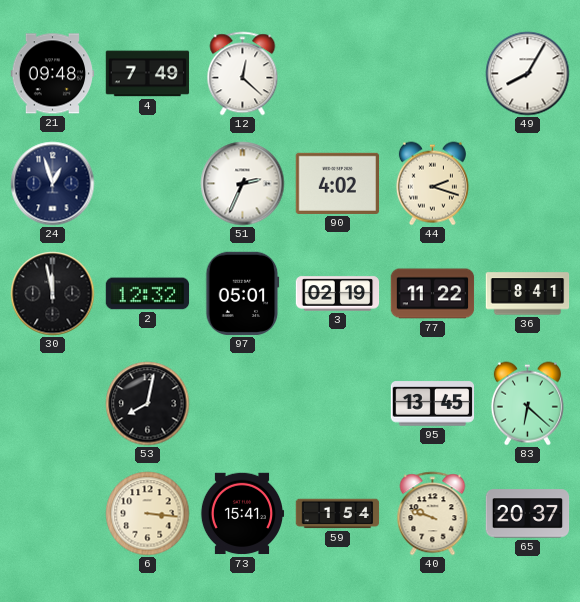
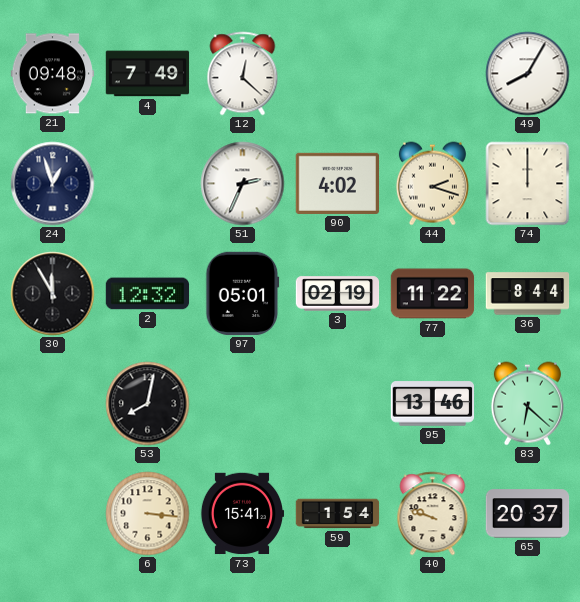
74: none -> 12:00
30: 11:58 -> 11:55
36: 8:41 -> 8:44
95: 13:45 -> 13:46
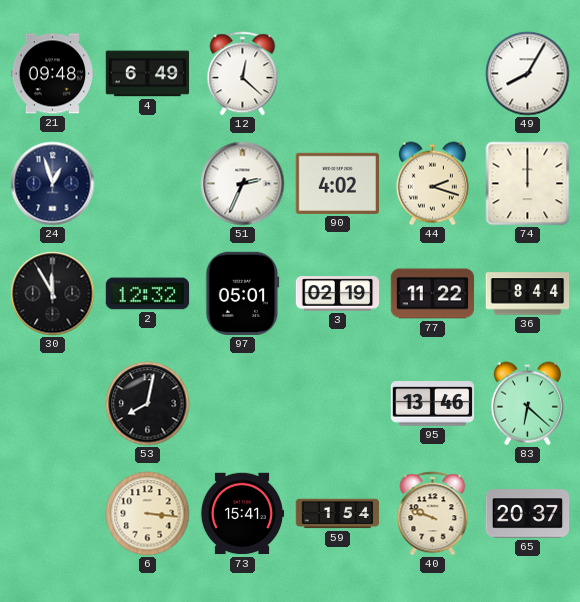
4: 7:49 -> 6:49
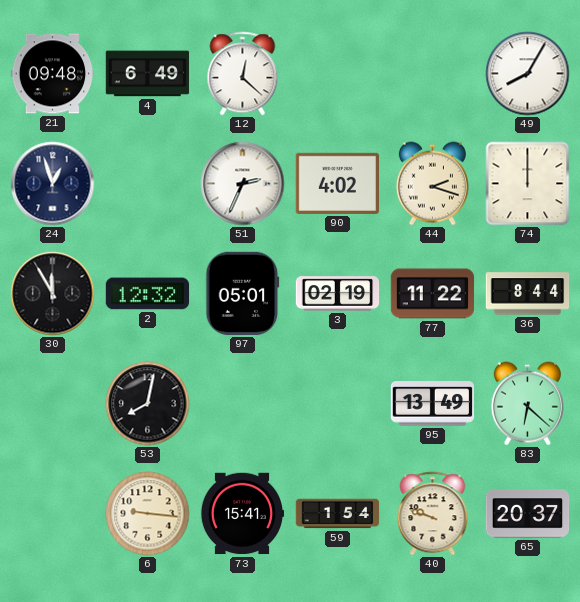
95: 13:46 -> 13:49
6: 3:16 -> 9:16
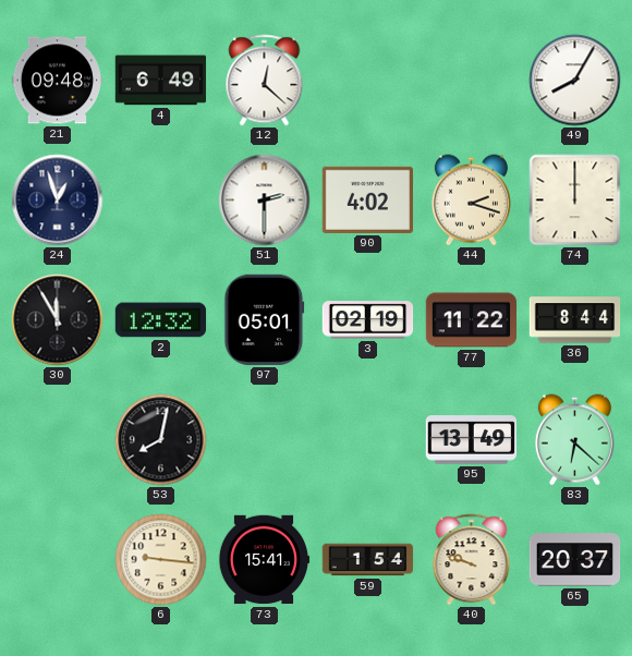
51: 2:34 -> 2:30
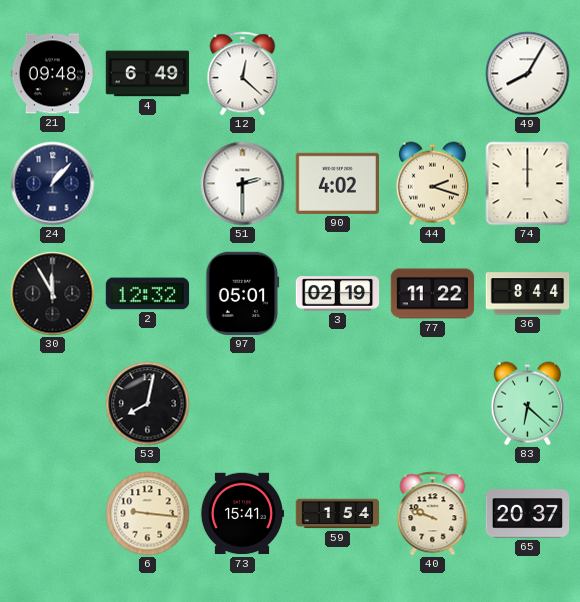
24: 12:57 -> 1:07
95: 13:49 -> none
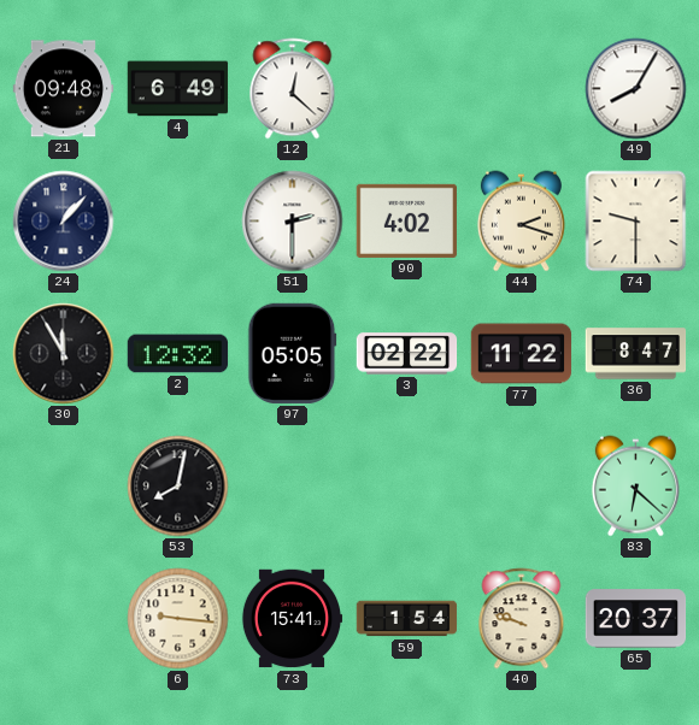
74: 12:00 -> 9:30
97: 05:01 -> 05:05
3: 02:19 -> 02:22
36: 8:44 -> 8:47
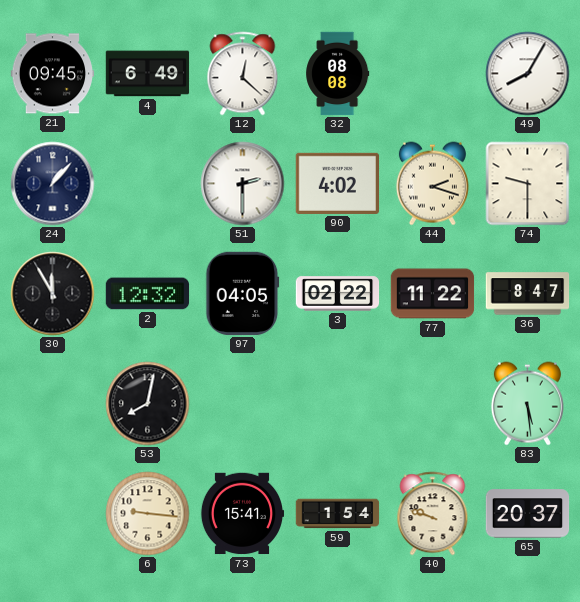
21: 09:48 -> 09:45
32: none -> 08:08
97: 05:05 -> 04:05
83: 6:22 -> 5:29
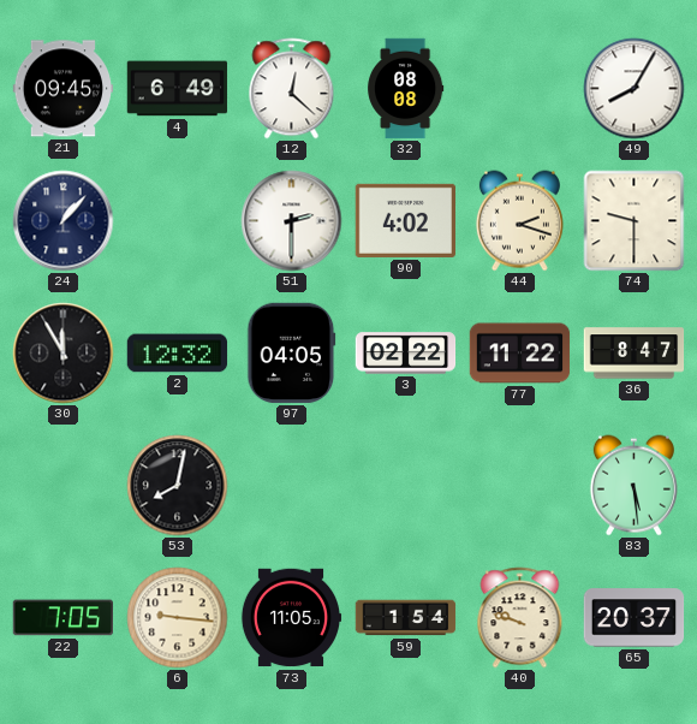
22: none -> 7:05
73: 15:41 -> 11:05
